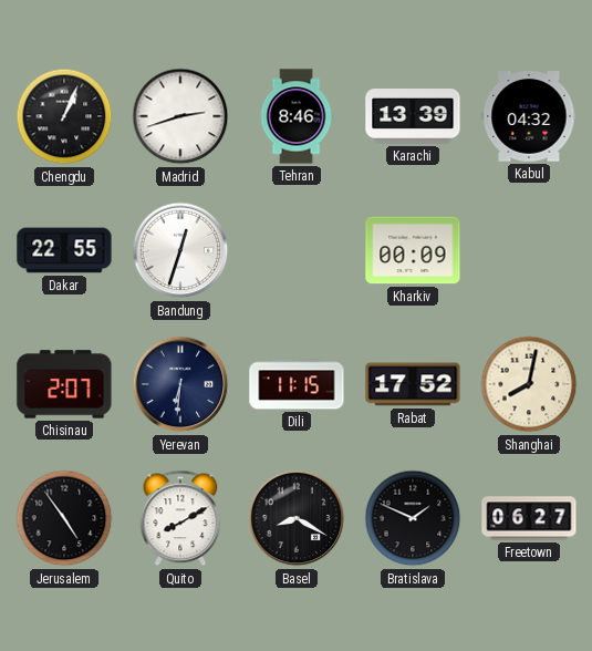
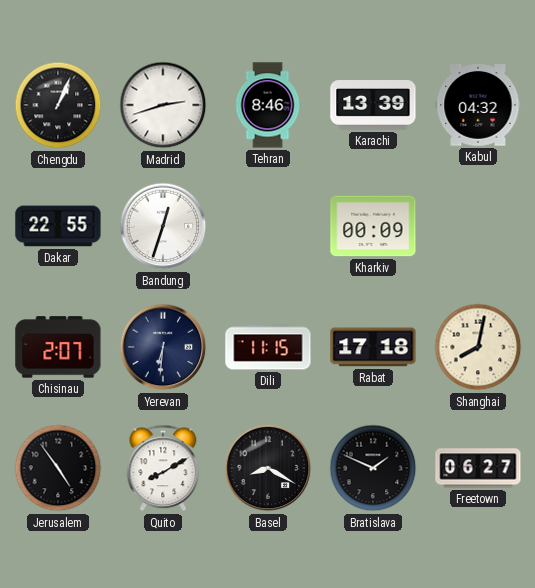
Rabat: 17:52 -> 17:18
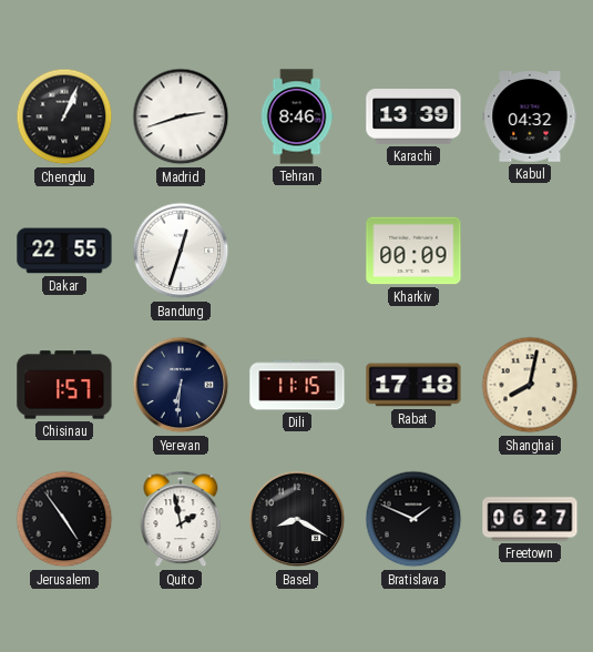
Chisinau: 2:07 -> 1:57
Quito: 8:10 -> 1:58
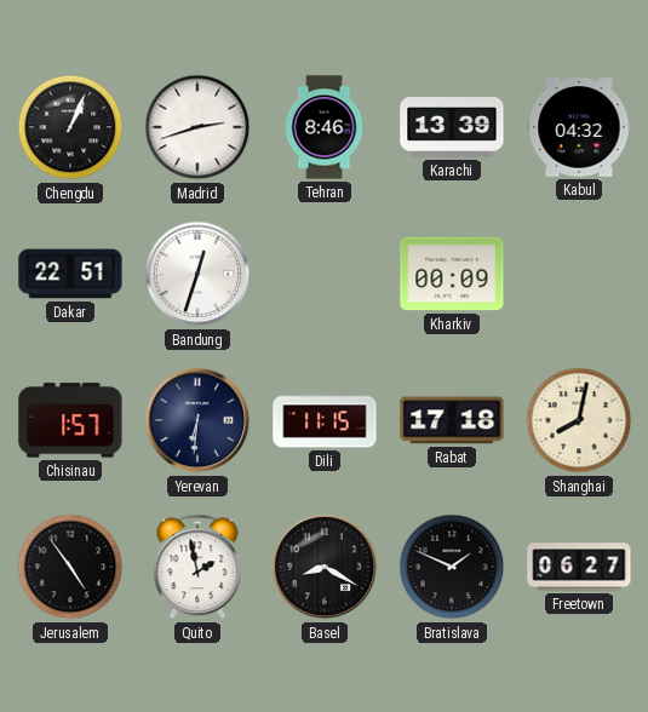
Dakar: 22:55 -> 22:51
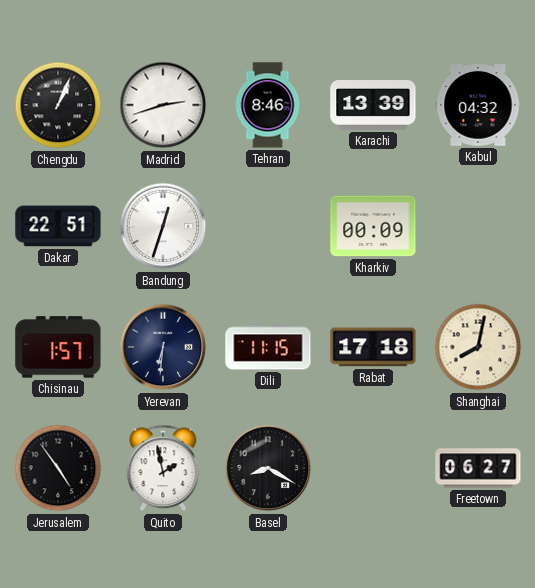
Bratislava: 1:49 -> none
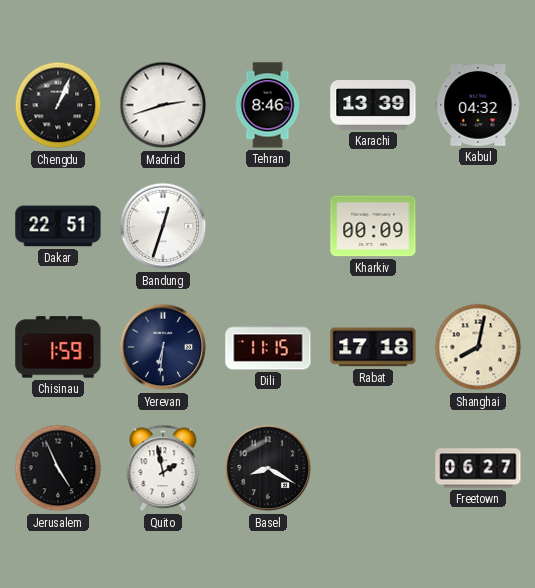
Chisinau: 1:57 -> 1:59
Jerusalem: 4:54 -> 4:56
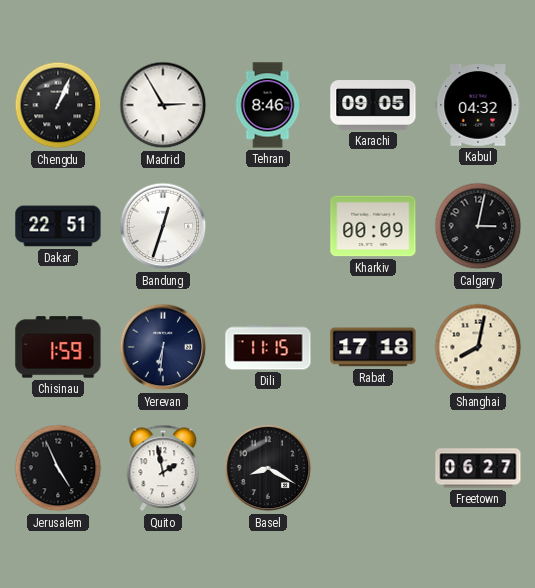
Madrid: 2:42 -> 2:55
Karachi: 13:39 -> 09:05
Calgary: none -> 3:02
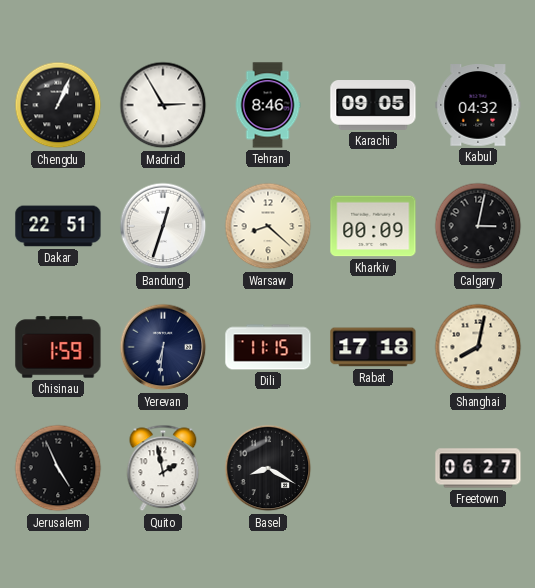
Warsaw: none -> 8:22
